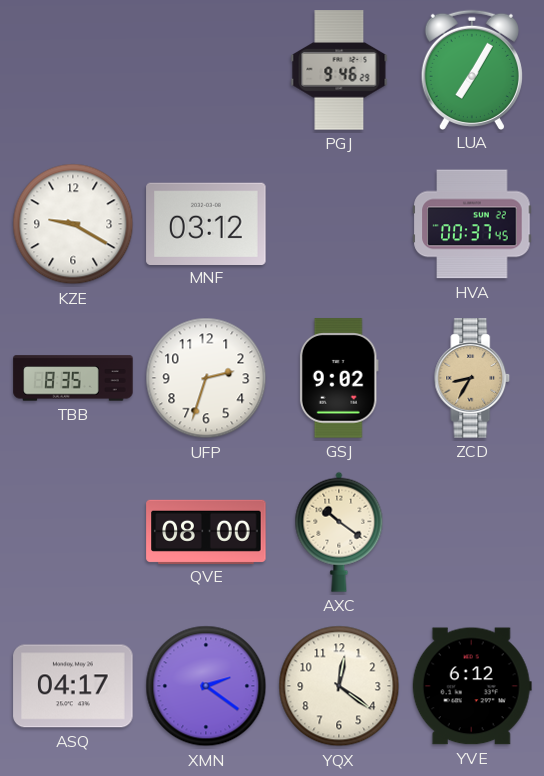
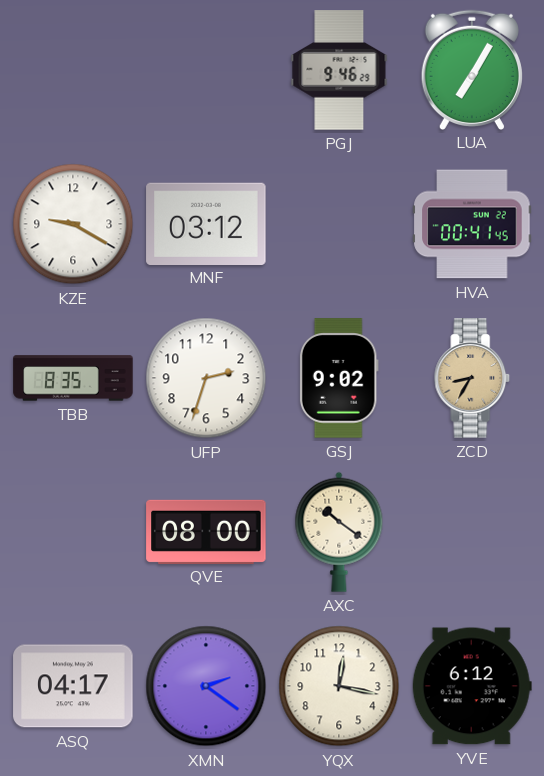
HVA: 00:37 -> 00:41
YQX: 12:21 -> 12:17
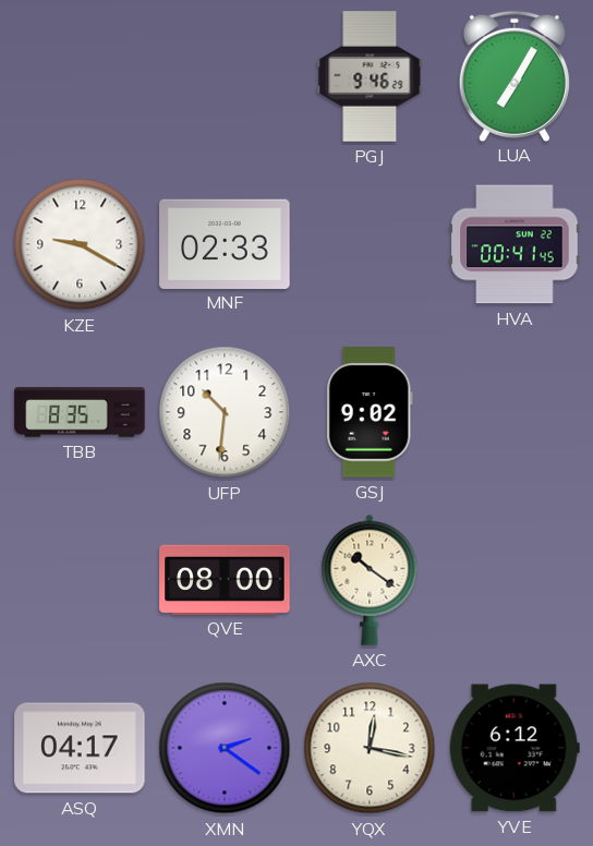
MNF: 03:12 -> 02:33
UFP: 2:33 -> 10:31
ZCD: 8:35 -> none
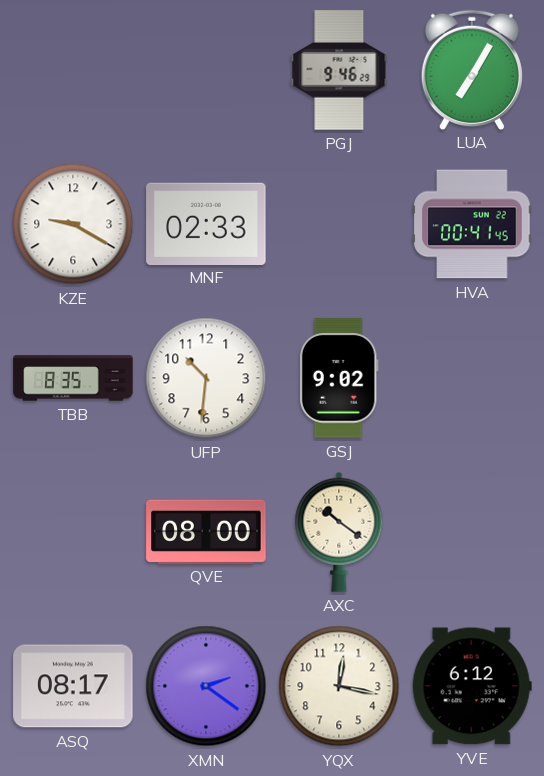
ASQ: 04:17 -> 08:17
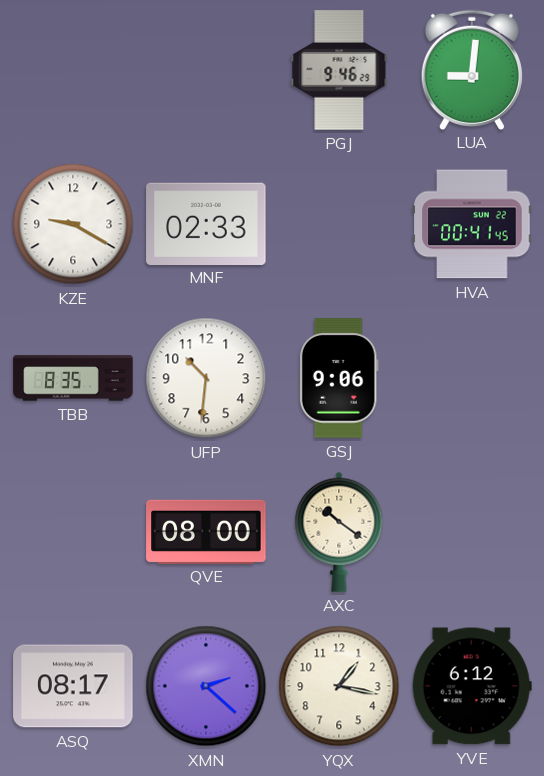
LUA: 7:05 -> 9:01
GSJ: 9:02 -> 9:06
XMN: 2:21 -> 2:22
YQX: 12:17 -> 1:17
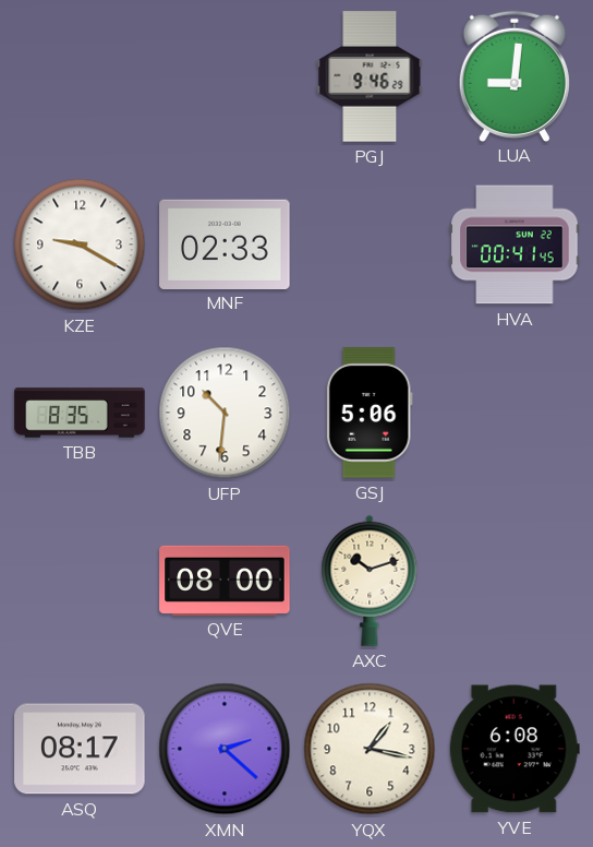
GSJ: 9:06 -> 5:06
AXC: 10:21 -> 10:12
YVE: 6:12 -> 6:08
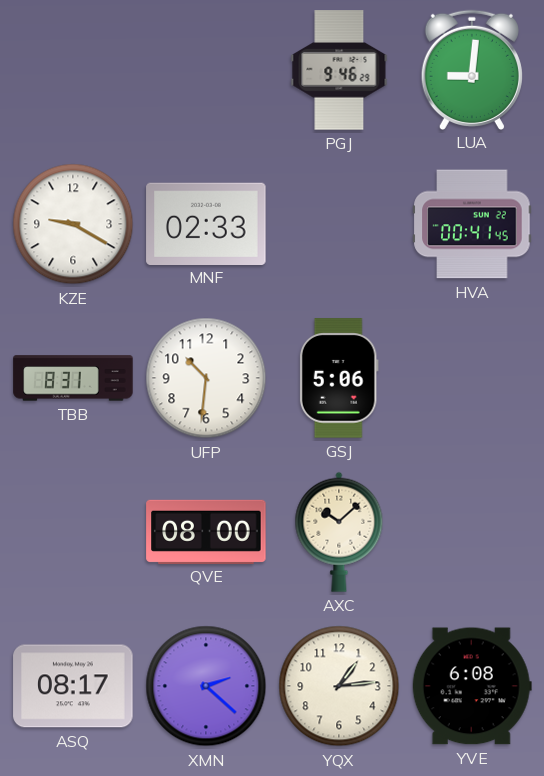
TBB: 8:35 -> 8:31
AXC: 10:12 -> 10:08
YQX: 1:17 -> 1:14
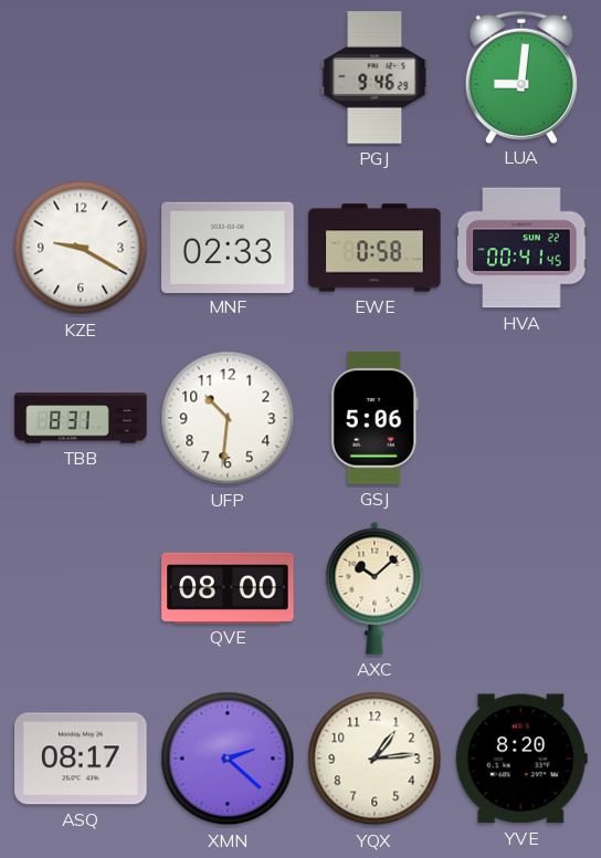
EWE: none -> 0:58
YVE: 6:08 -> 8:20
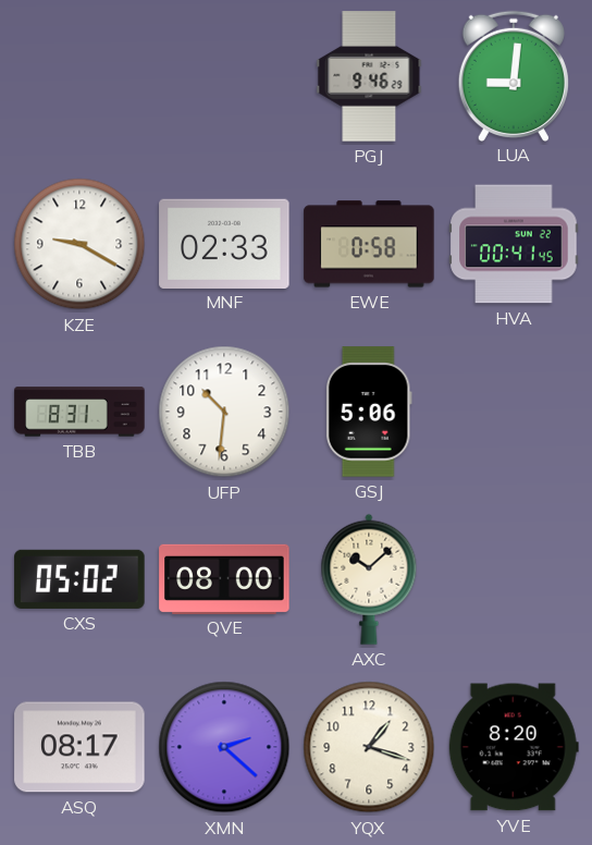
CXS: none -> 05:02
YQX: 1:14 -> 1:18
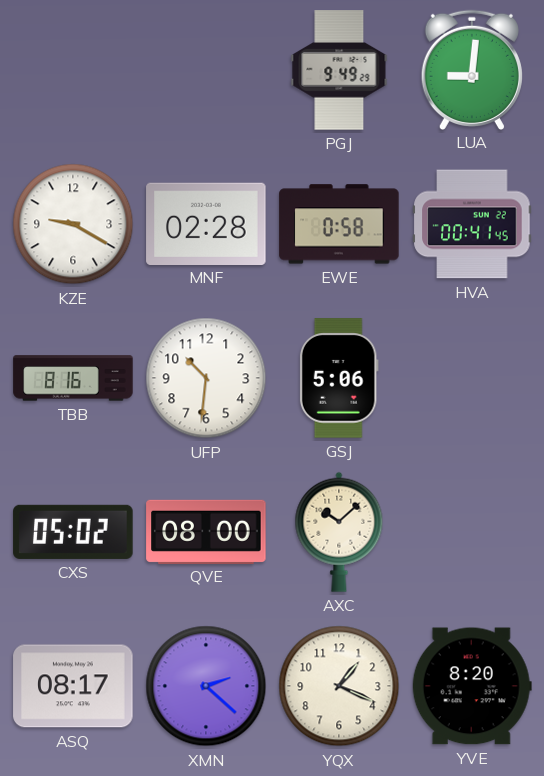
PGJ: 9:46 -> 9:49
MNF: 02:33 -> 02:28
TBB: 8:31 -> 8:16
YQX: 1:18 -> 1:19
